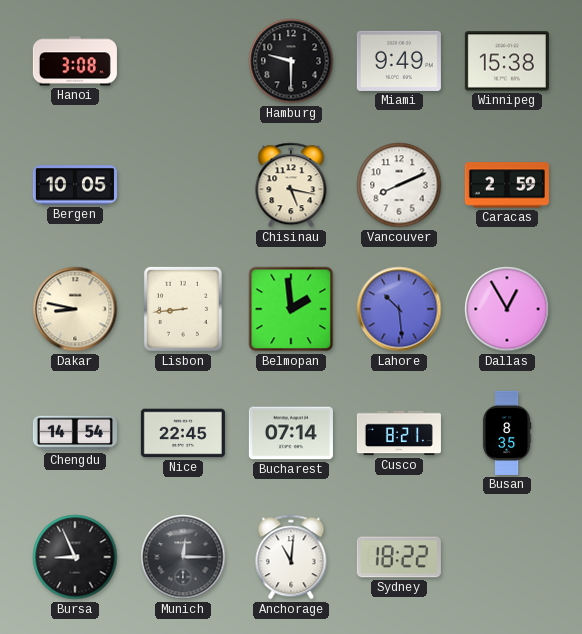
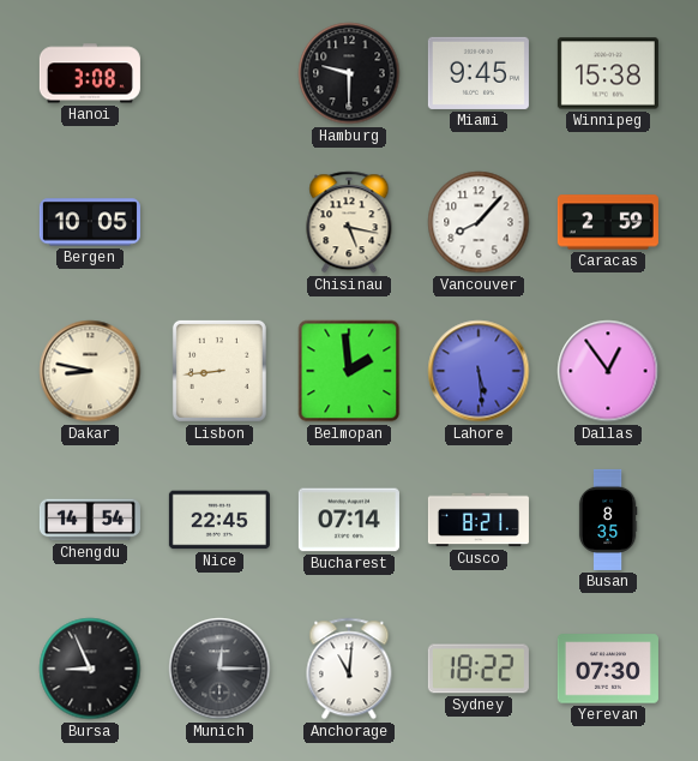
Miami: 9:49 -> 9:45
Vancouver: 8:11 -> 8:07
Lahore: 10:29 -> 5:29
Dallas: 12:55 -> 12:54
Yerevan: none -> 07:30
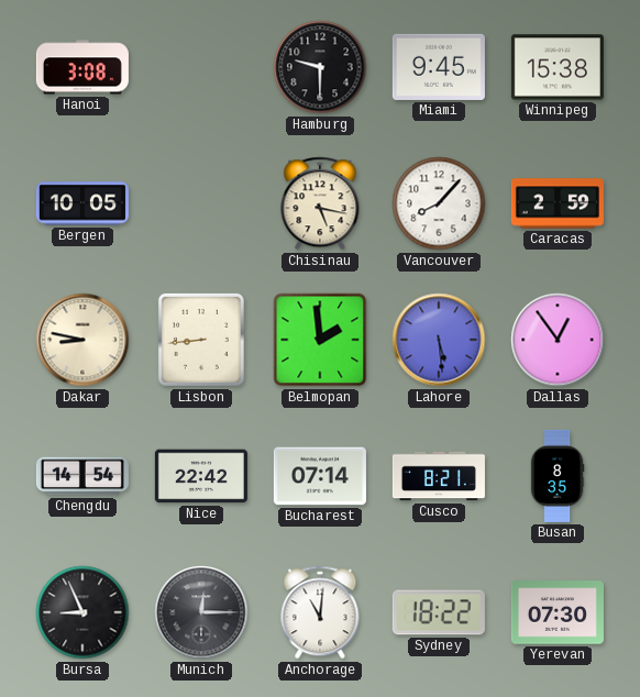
Nice: 22:45 -> 22:42
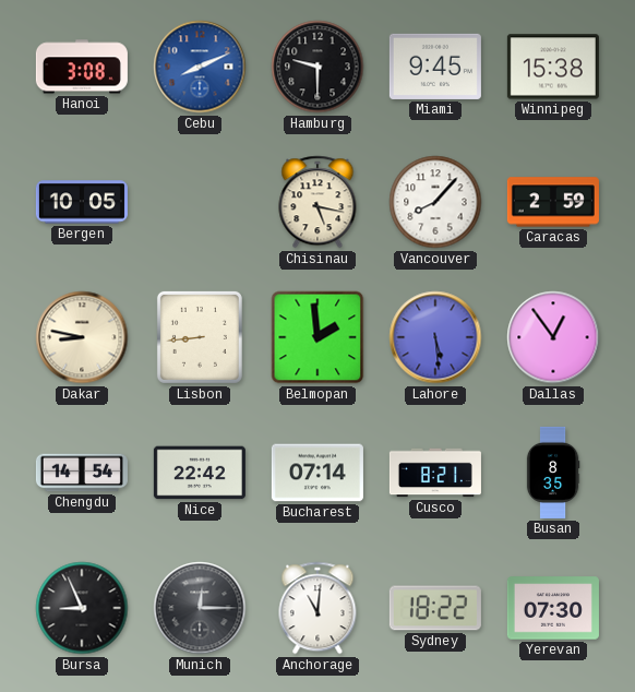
Cebu: none -> 8:11
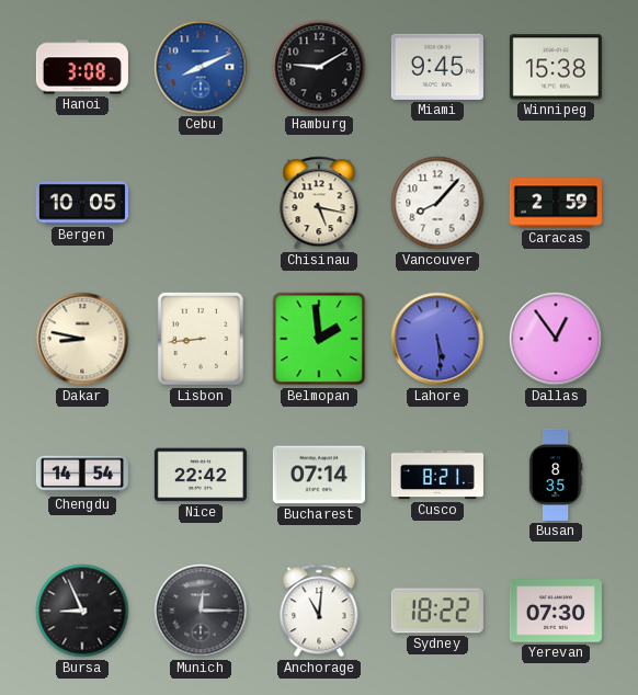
Hamburg: 9:30 -> 9:10
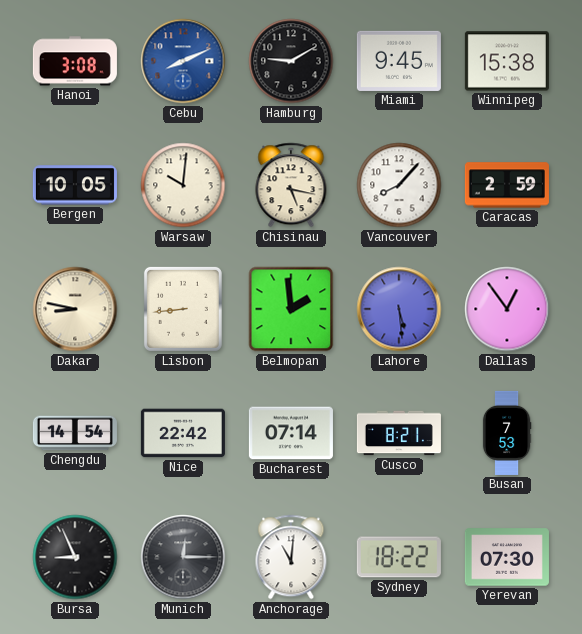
Warsaw: none -> 10:01
Busan: 8:35 -> 7:53
